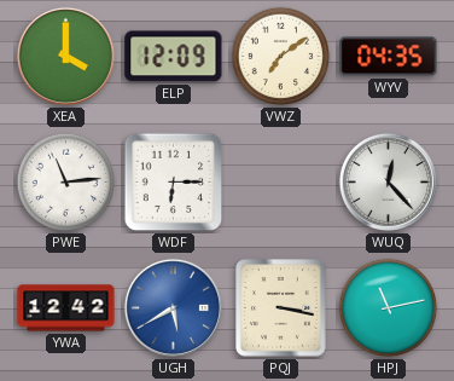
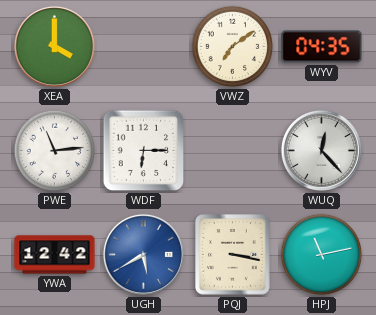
ELP: 12:09 -> none
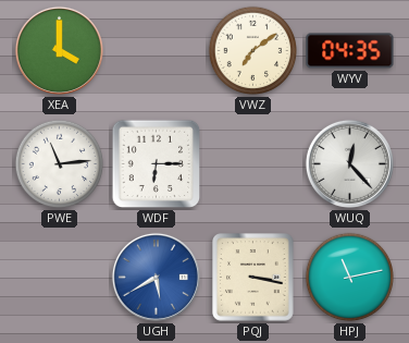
YWA: 12:42 -> none
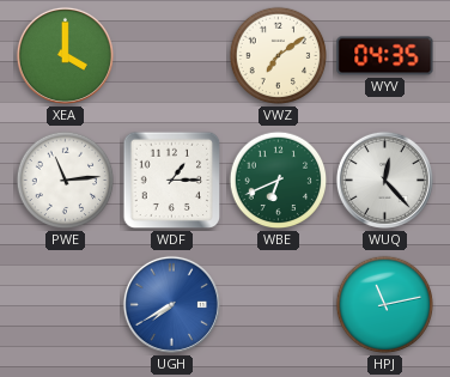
WDF: 6:15 -> 1:15
WBE: none -> 6:41
UGH: 5:40 -> 7:40
PQJ: 3:17 -> none
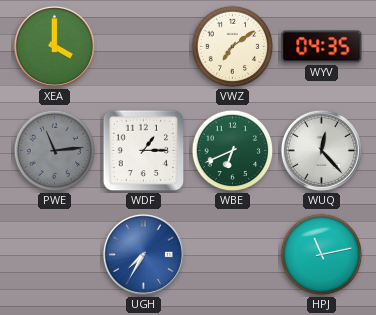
PWE dial: white -> grey
UGH: 7:40 -> 7:35
